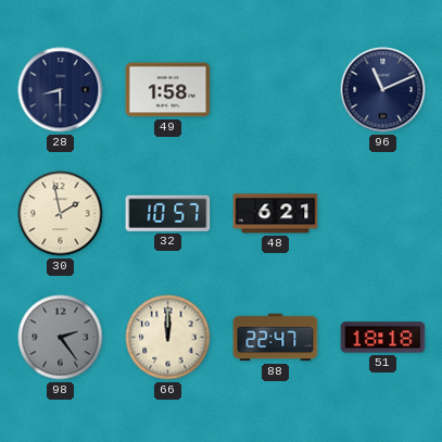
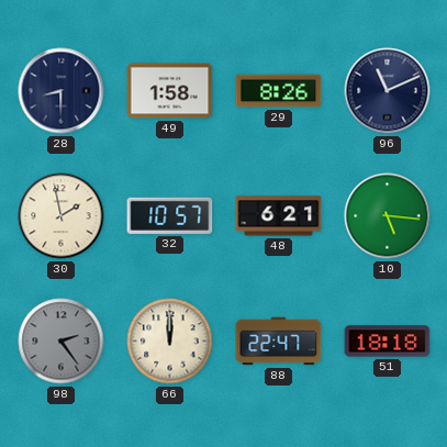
29: none -> 8:26
10: none -> 5:16
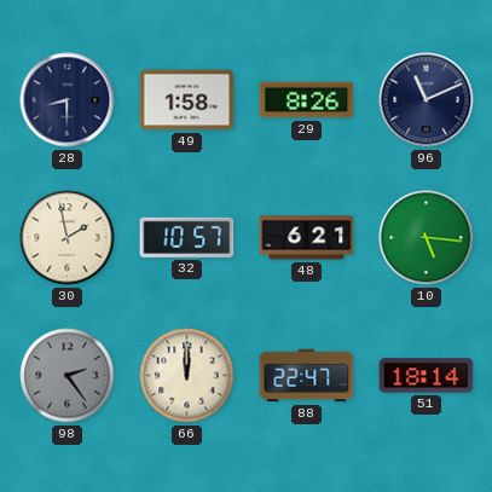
51: 18:18 -> 18:14
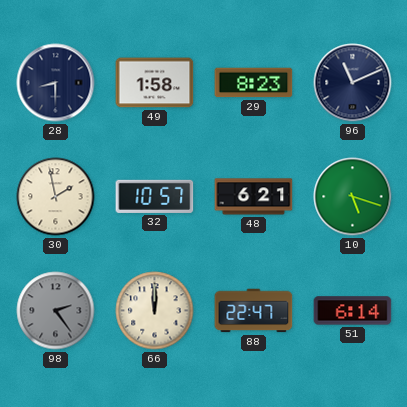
29: 8:26 -> 8:23
10: 5:16 -> 5:18
51: 18:14 -> 6:14
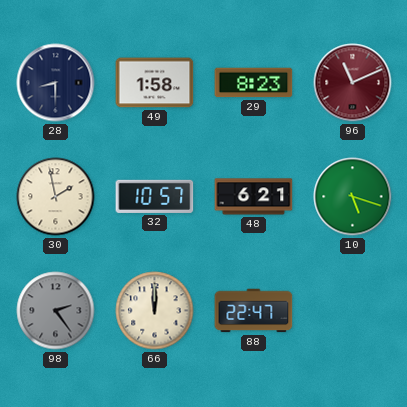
96 dial: navy -> burgundy
51: 6:14 -> none
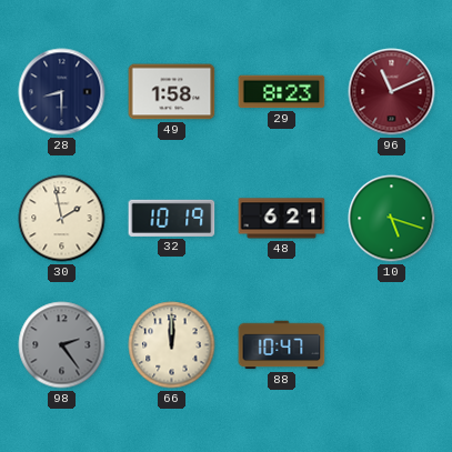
32: 10:57 -> 10:19
88: 22:47 -> 10:47
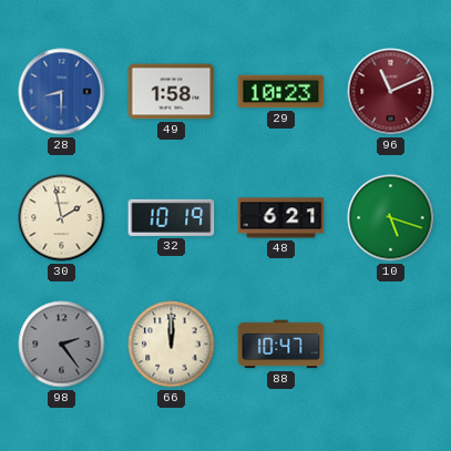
28 dial: navy -> blue
29: 8:23 -> 10:23
